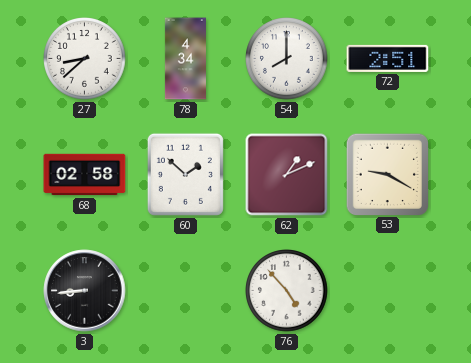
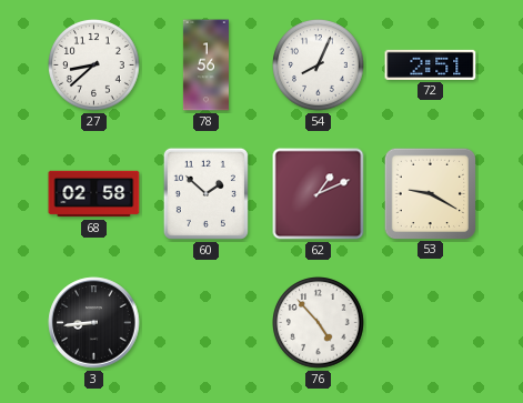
78: 4:34 -> 1:56
54: 8:00 -> 8:04
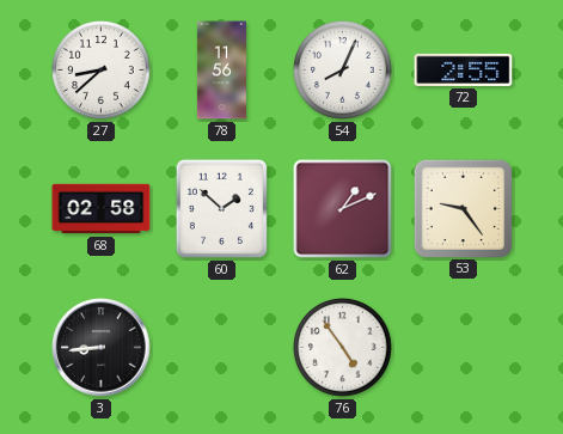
78: 1:56 -> 11:56
72: 2:51 -> 2:55
53: 9:20 -> 9:24
76: 4:53 -> 4:54
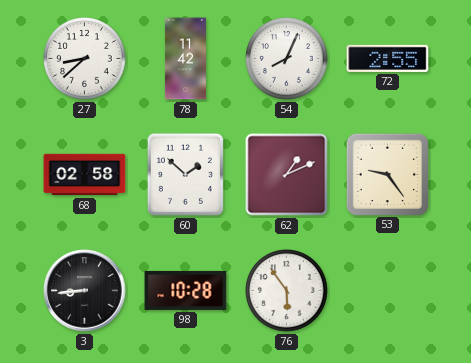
78: 11:56 -> 11:42
98: none -> 10:28
76: 4:54 -> 5:54
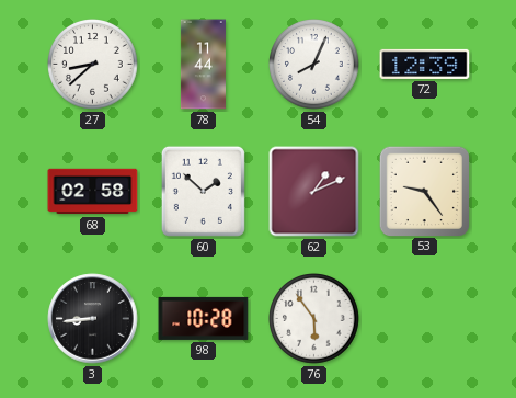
78: 11:42 -> 11:44
72: 2:55 -> 12:39
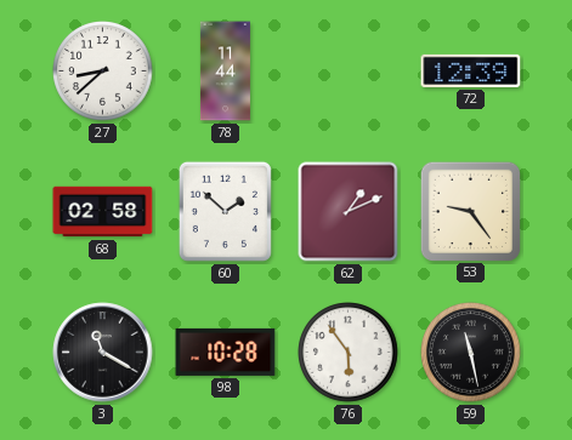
54: 8:04 -> none
3: 8:44 -> 11:20
59: none -> 11:28
